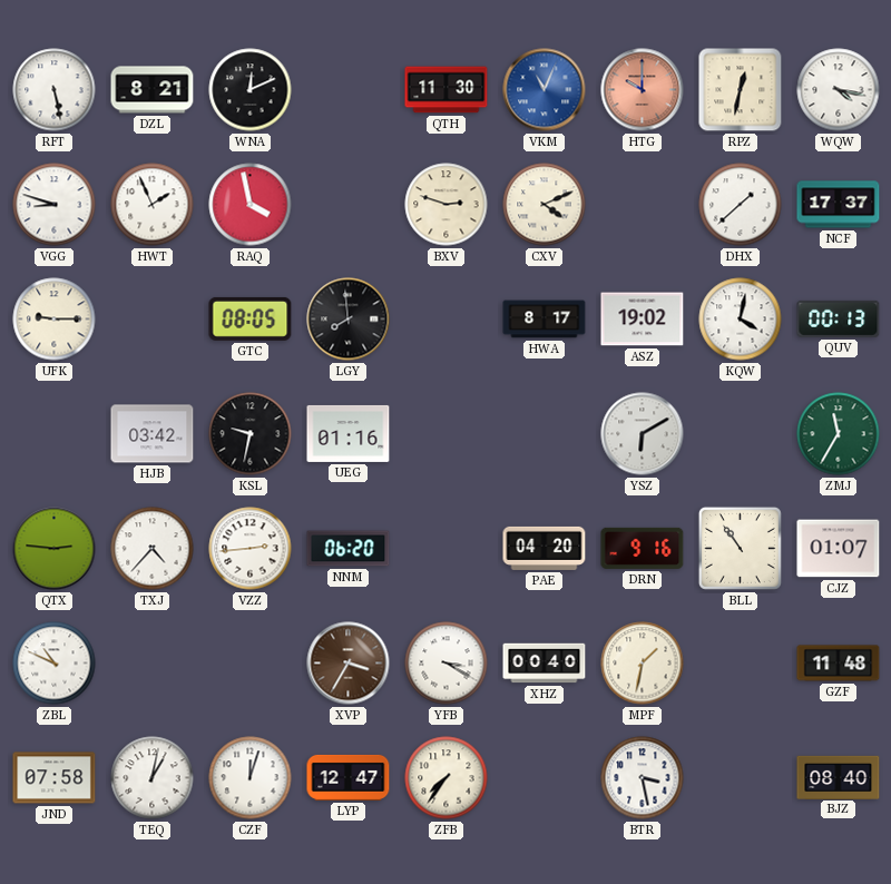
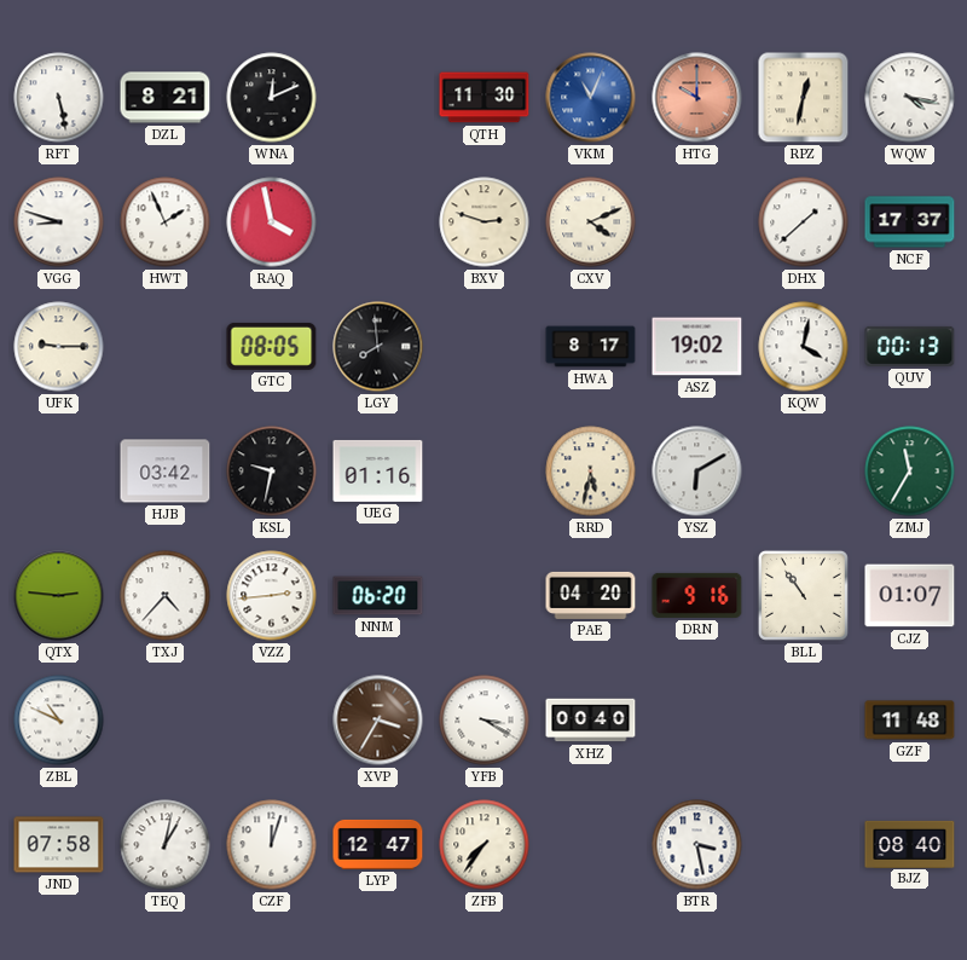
RRD: none -> 5:32
MPF: 1:32 -> none
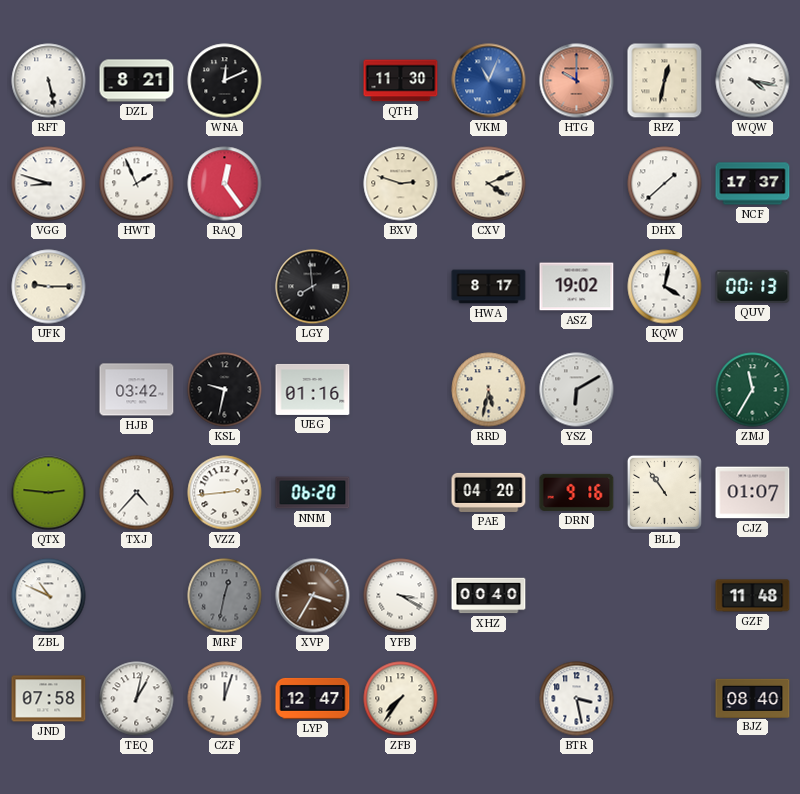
RAQ: 3:58 -> 12:24
GTC: 08:05 -> none
MRF: none -> 12:32
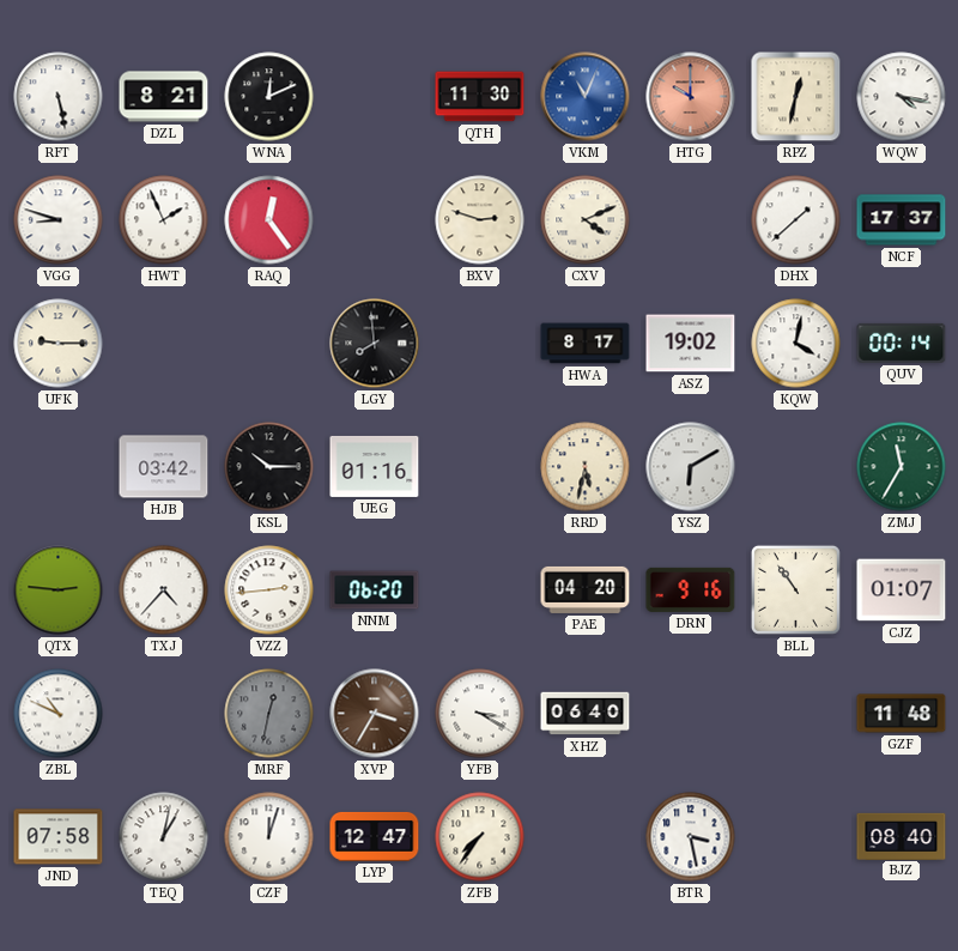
QUV: 00:13 -> 00:14
KSL: 9:32 -> 10:15
XHZ: 00:40 -> 06:40
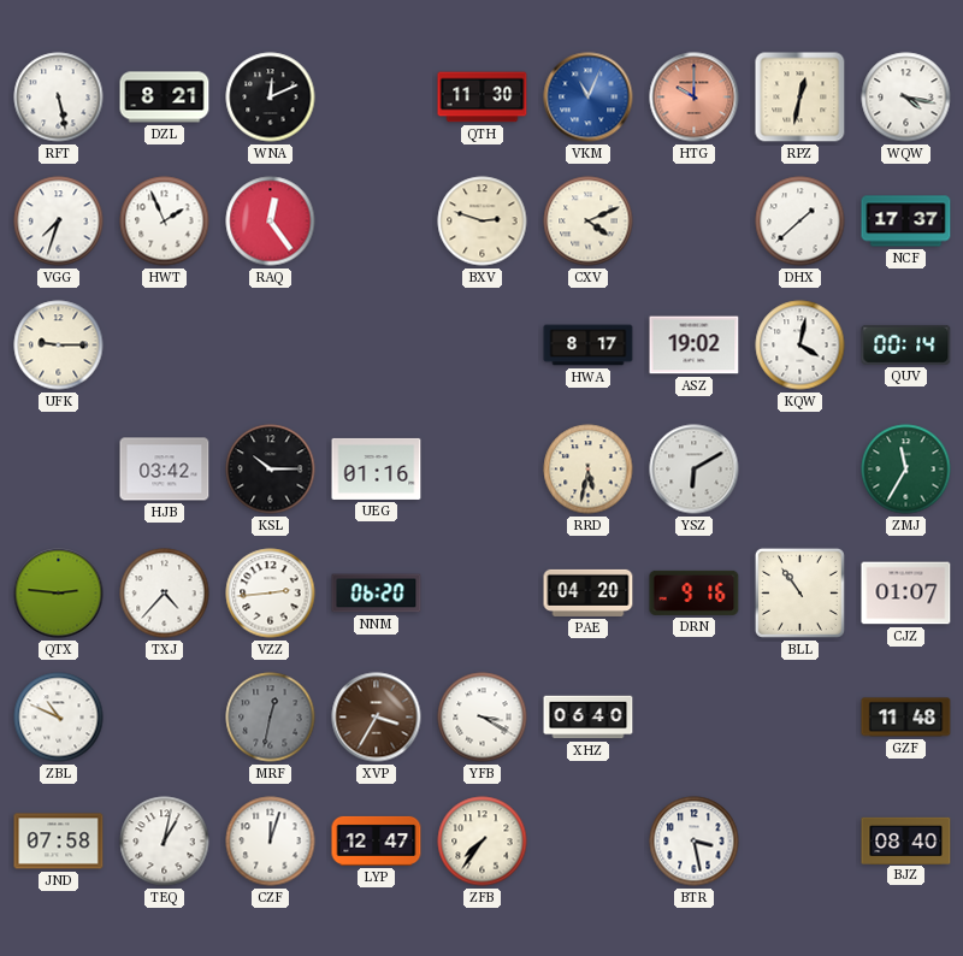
VGG: 8:48 -> 7:33
LGY: 7:59 -> none
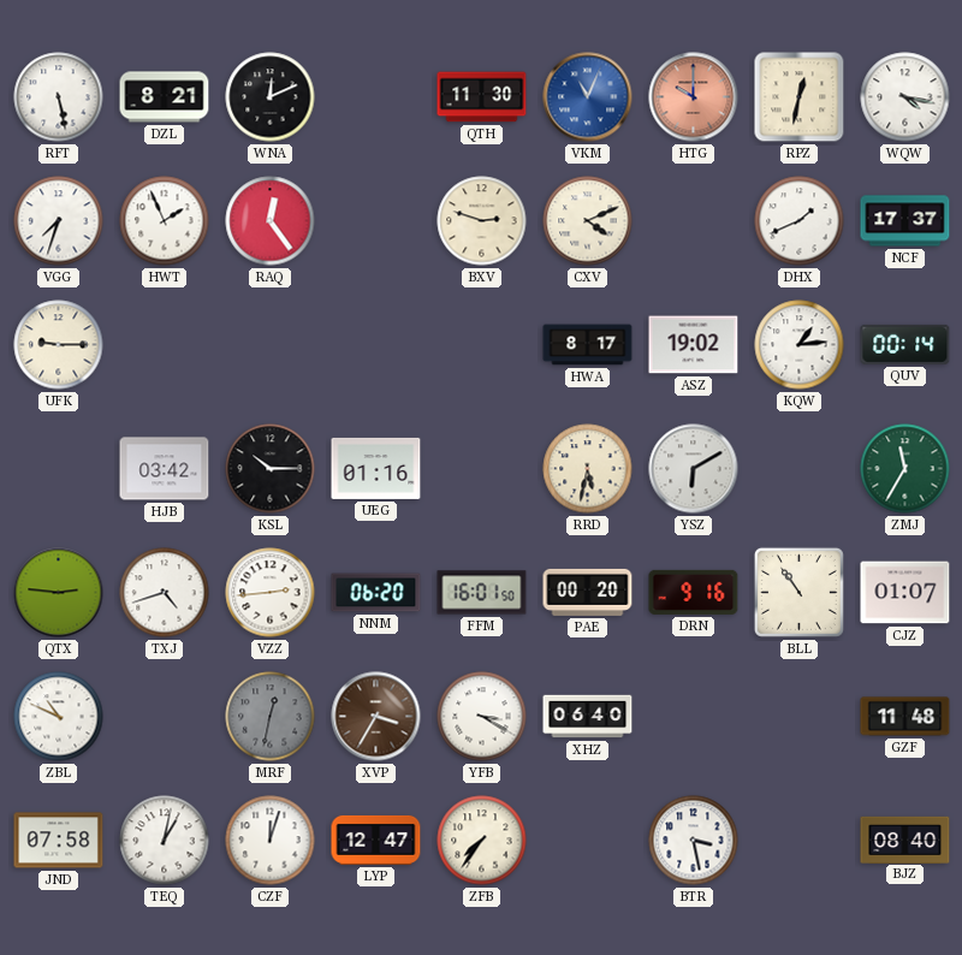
DHX: 1:38 -> 1:41
KQW: 4:02 -> 1:14
TXJ: 4:37 -> 4:42
FFM: none -> 16:01
PAE: 04:20 -> 00:20
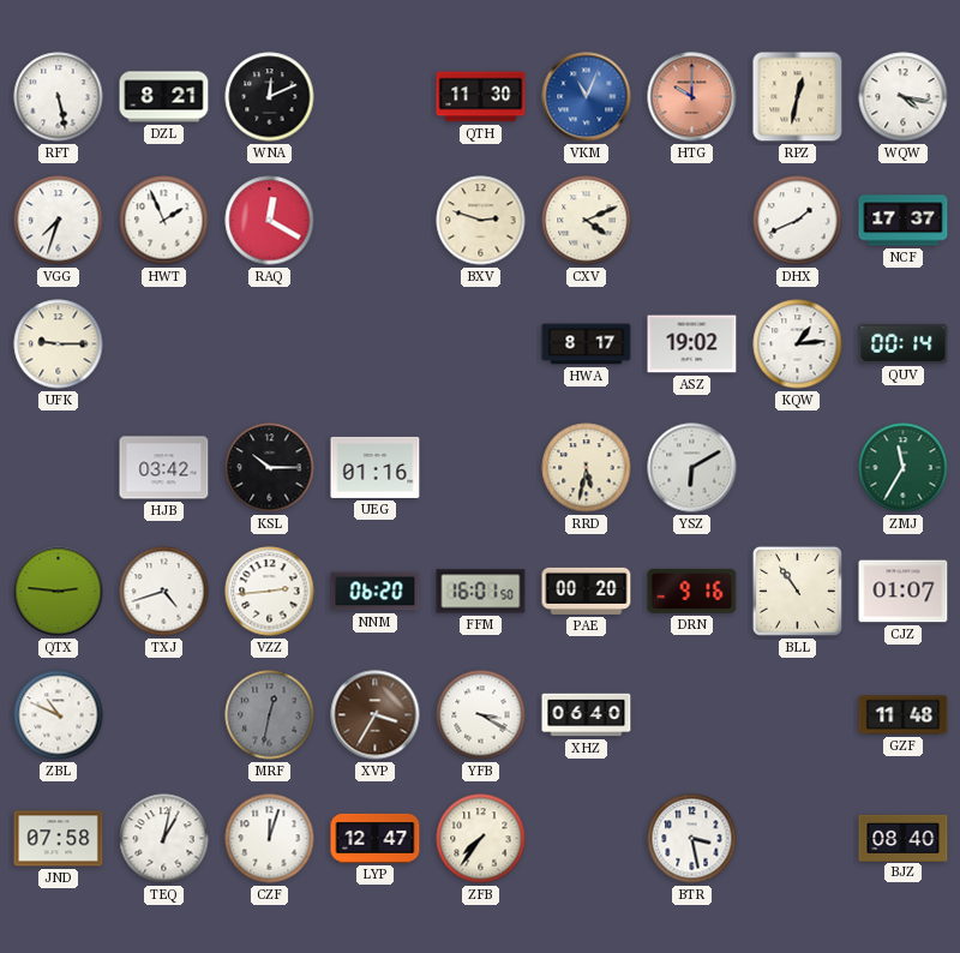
RAQ: 12:24 -> 12:20
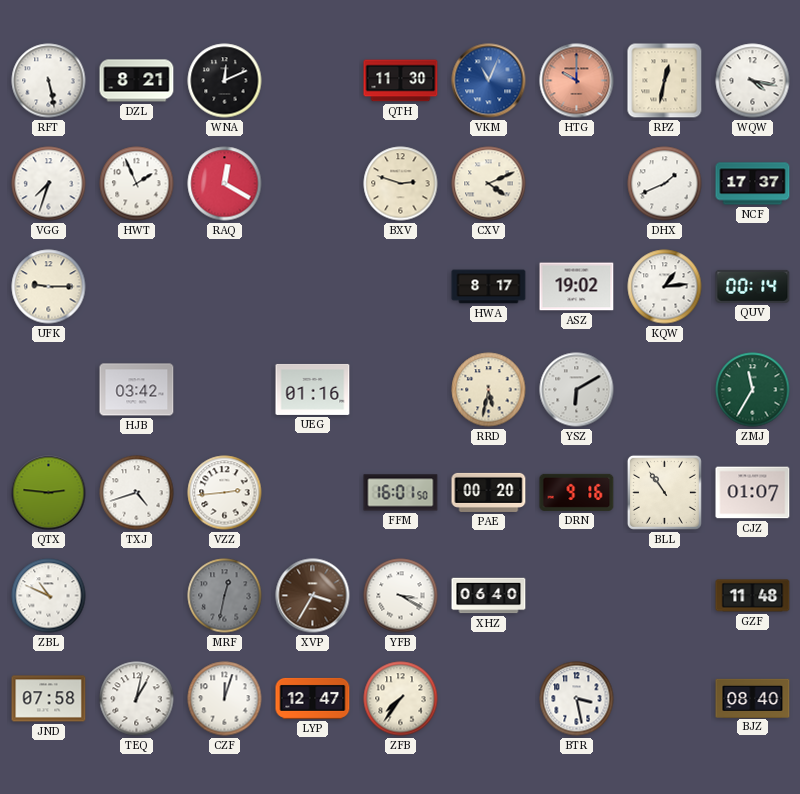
KSL: 10:15 -> none
NNM: 06:20 -> none
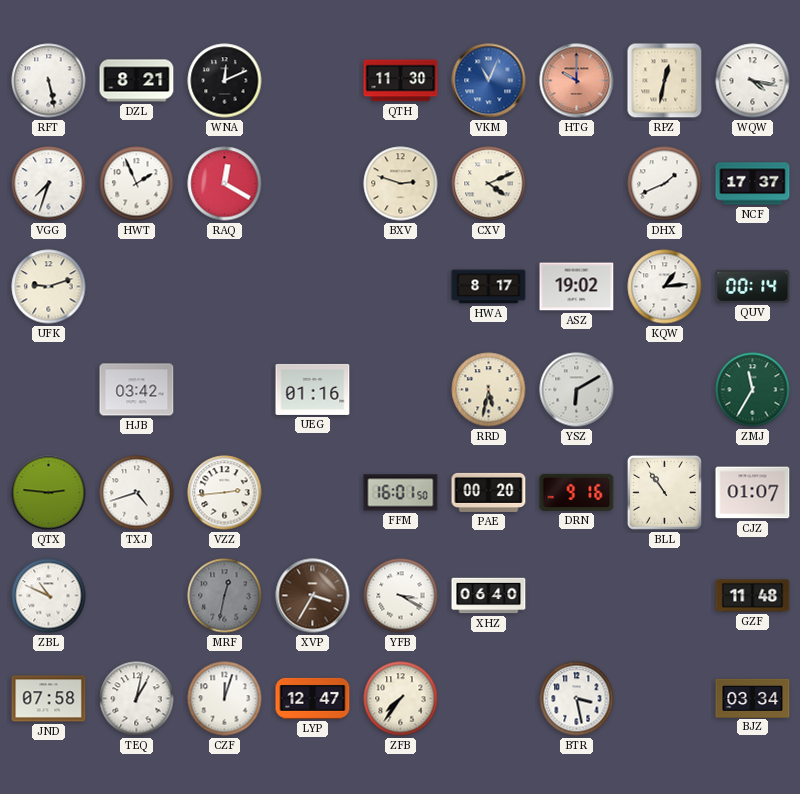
UFK: 9:15 -> 9:12
BJZ: 08:40 -> 03:34
